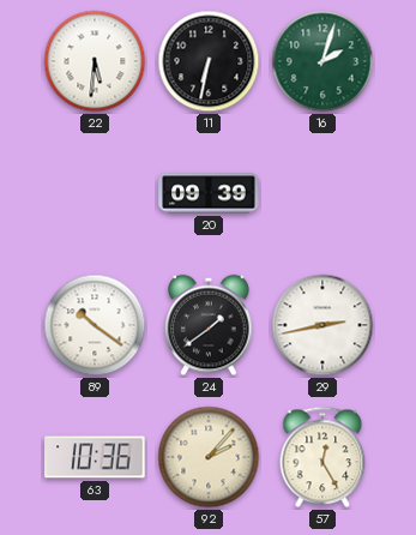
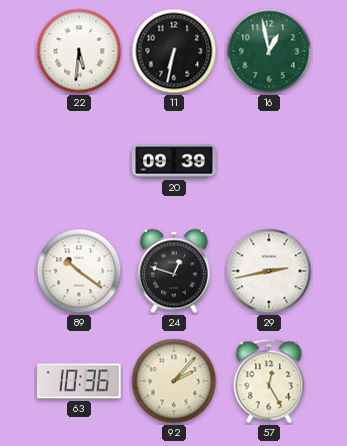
16: 2:03 -> 12:58
24: 1:39 -> 12:48
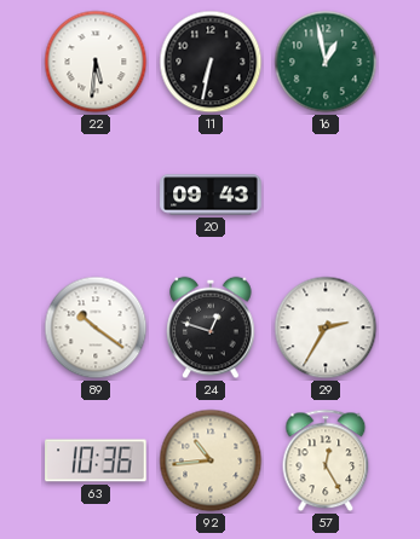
20: 09:39 -> 09:43
29: 2:43 -> 2:35
92: 2:07 -> 10:44
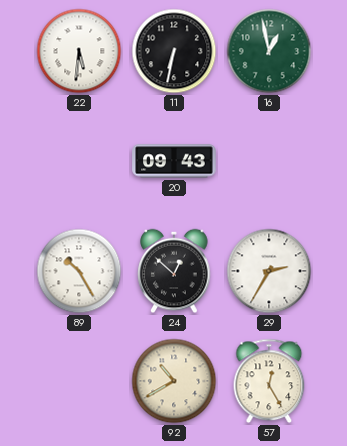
89: 10:21 -> 10:25
24: 12:48 -> 12:52
63: 10:36 -> none
92: 10:44 -> 10:40
